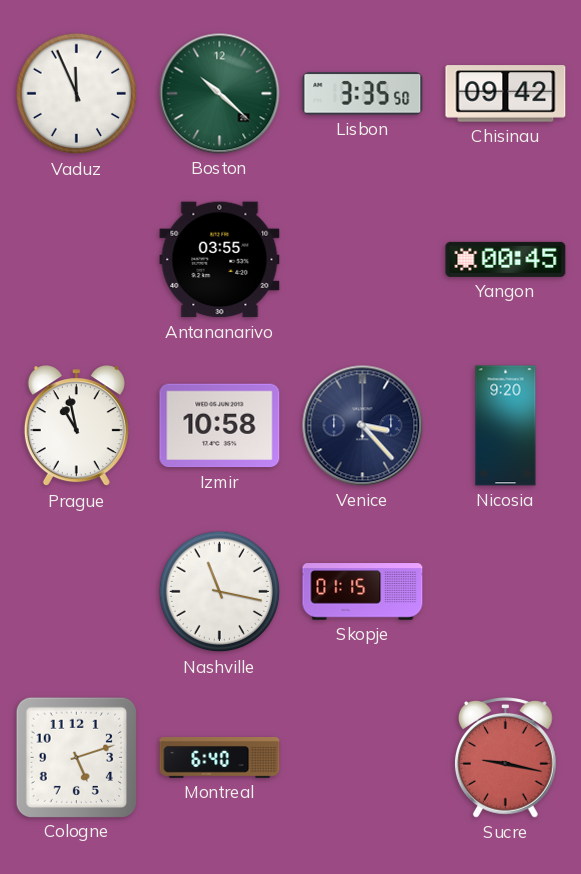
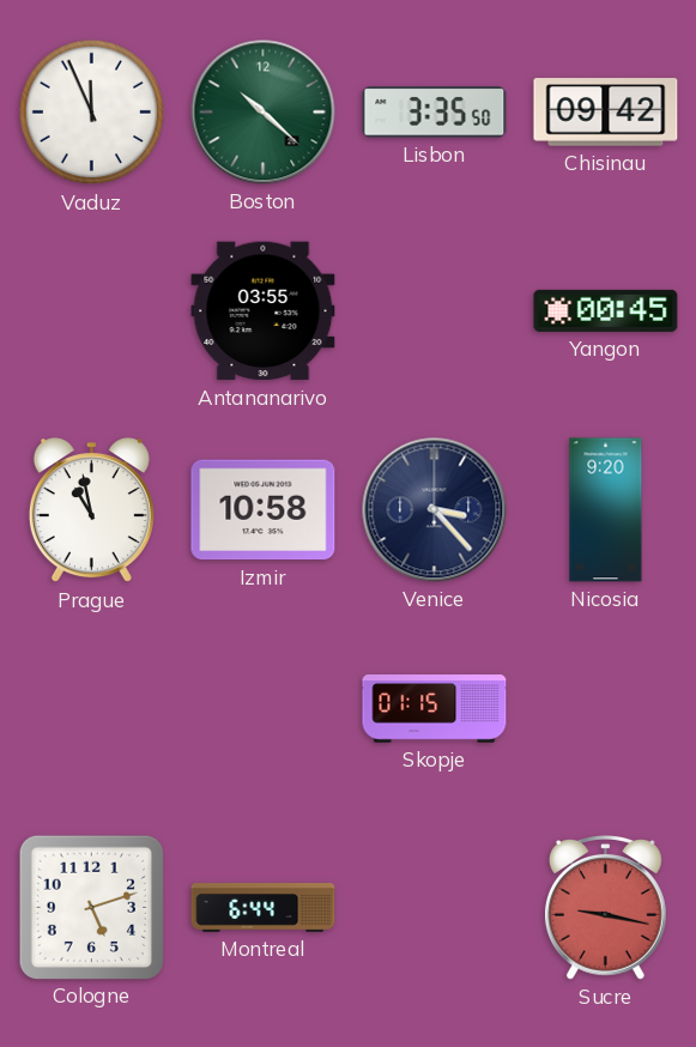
Nashville: 11:17 -> none
Montreal: 6:40 -> 6:44
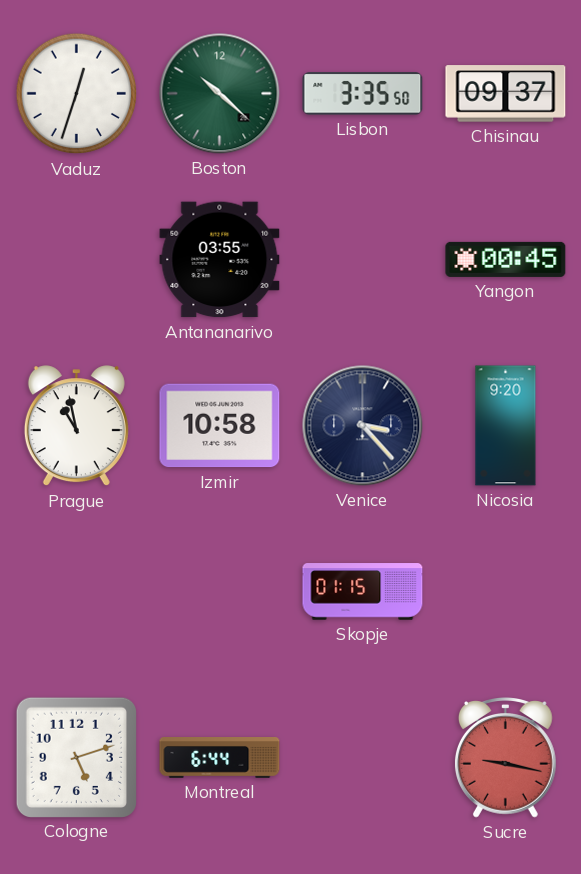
Vaduz: 11:56 -> 12:33
Chisinau: 09:42 -> 09:37
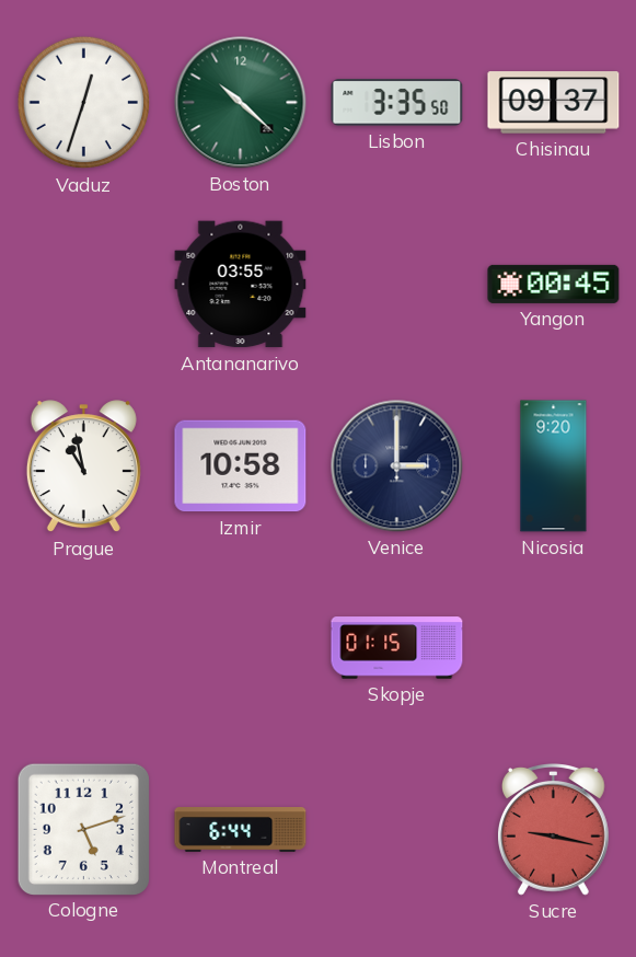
Venice: 3:23 -> 3:00
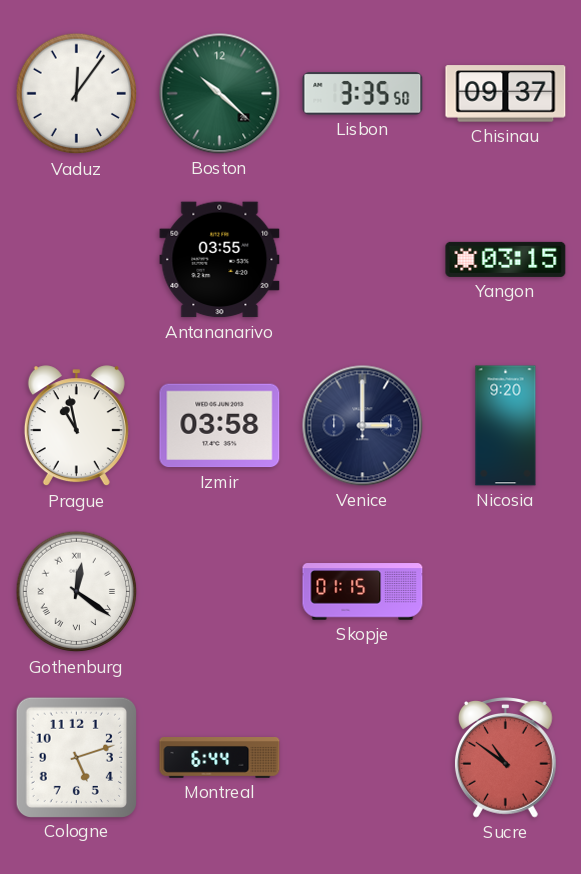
Vaduz: 12:33 -> 12:06
Yangon: 00:45 -> 03:15
Izmir: 10:58 -> 03:58
Gothenburg: none -> 12:21
Sucre: 9:17 -> 10:51
